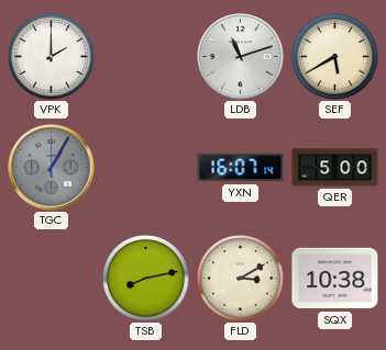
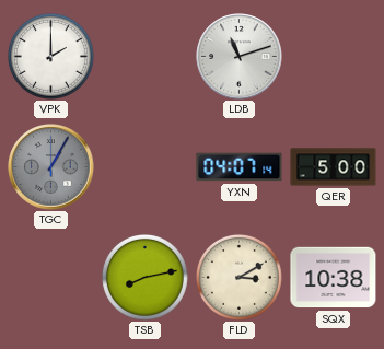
SEF: 5:40 -> none
YXN: 16:07 -> 04:07
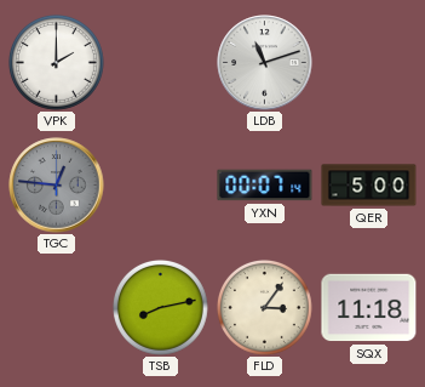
TGC: 1:05 -> 12:46
YXN: 04:07 -> 00:07
FLD: 3:10 -> 3:06
SQX: 10:38 -> 11:18
